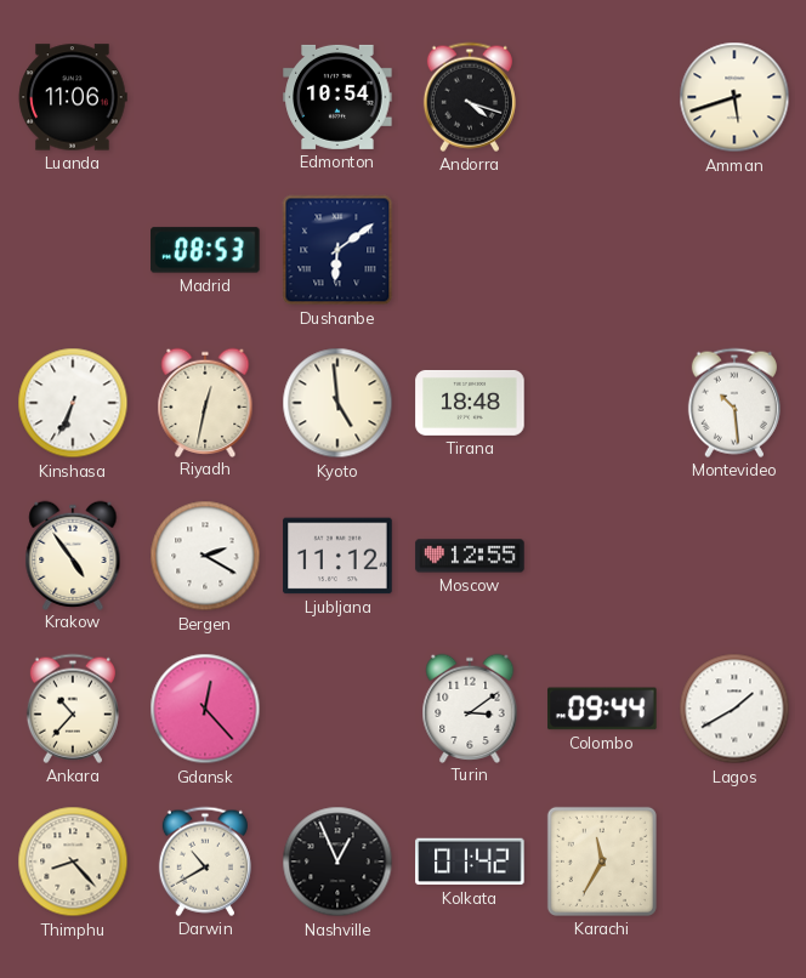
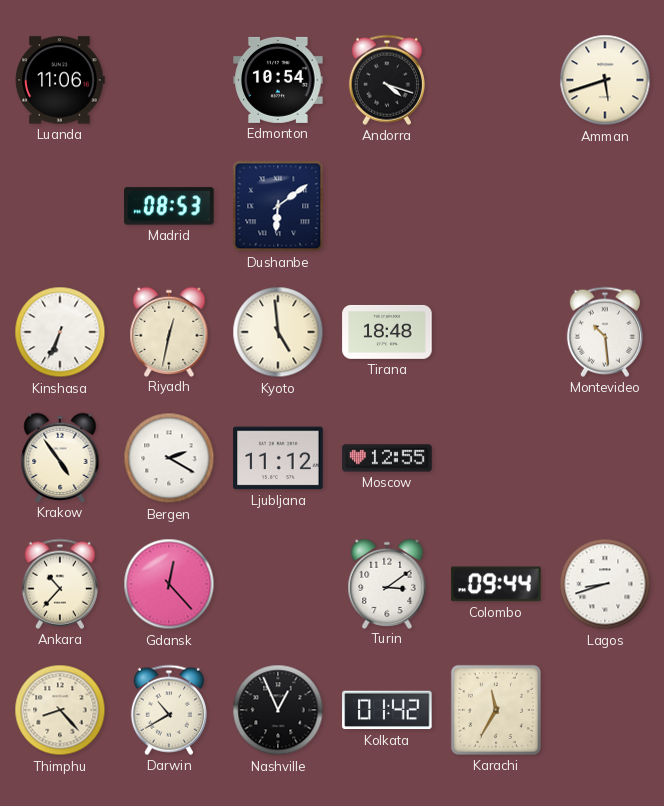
Lagos: 1:40 -> 8:42
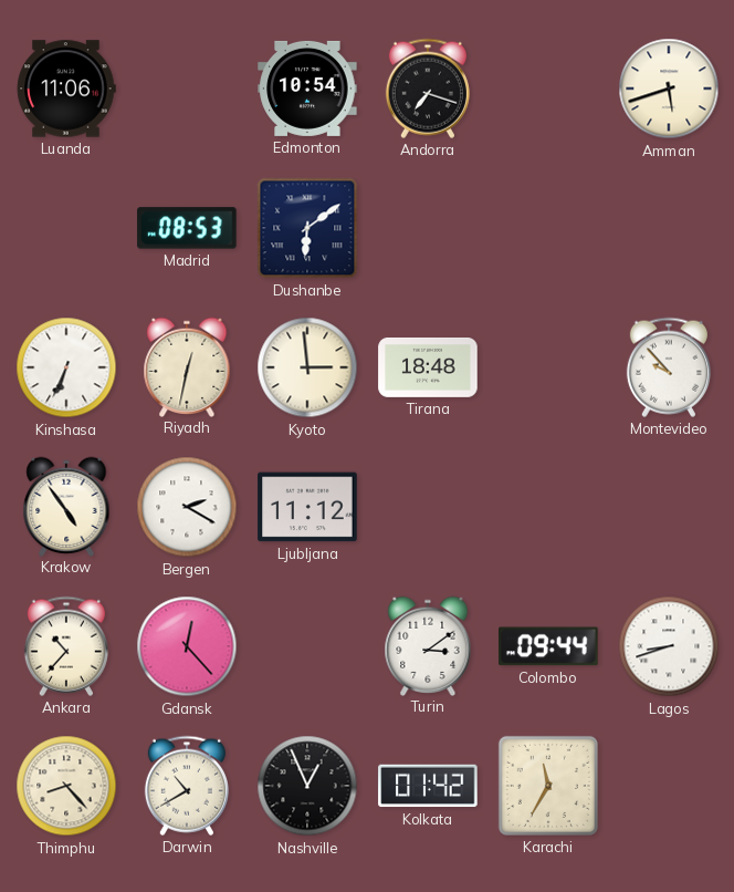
Andorra: 4:18 -> 7:18
Kyoto: 4:59 -> 2:59
Montevideo: 10:29 -> 9:53
Moscow: 12:55 -> none
